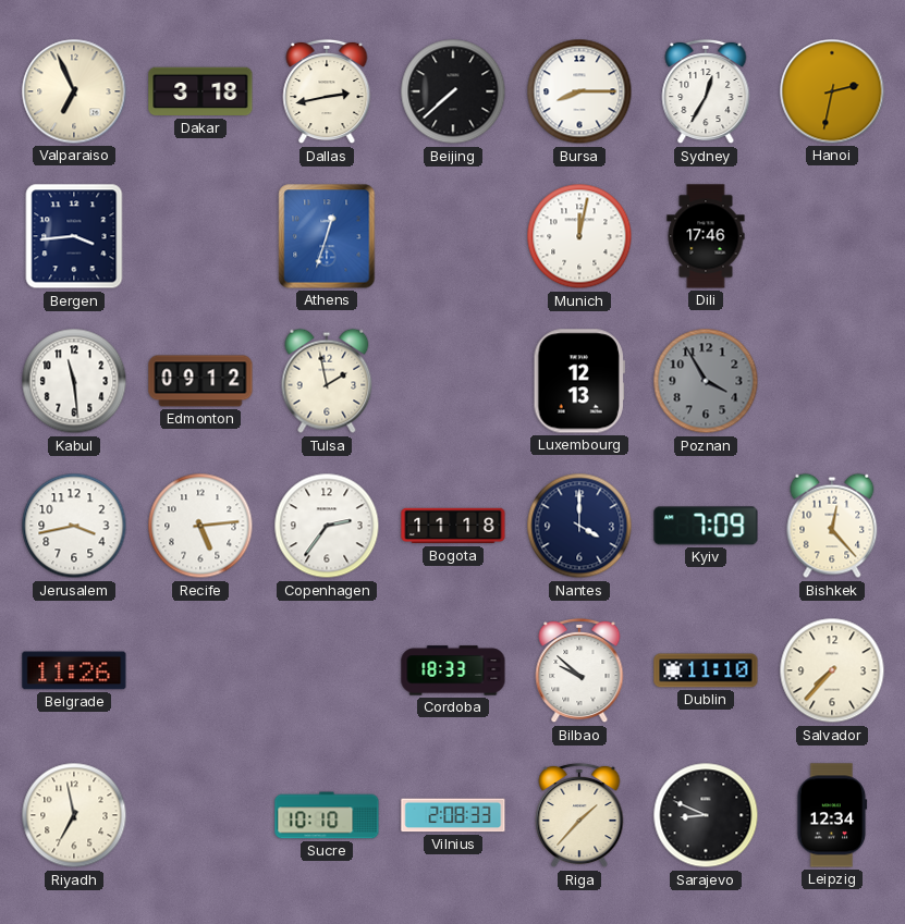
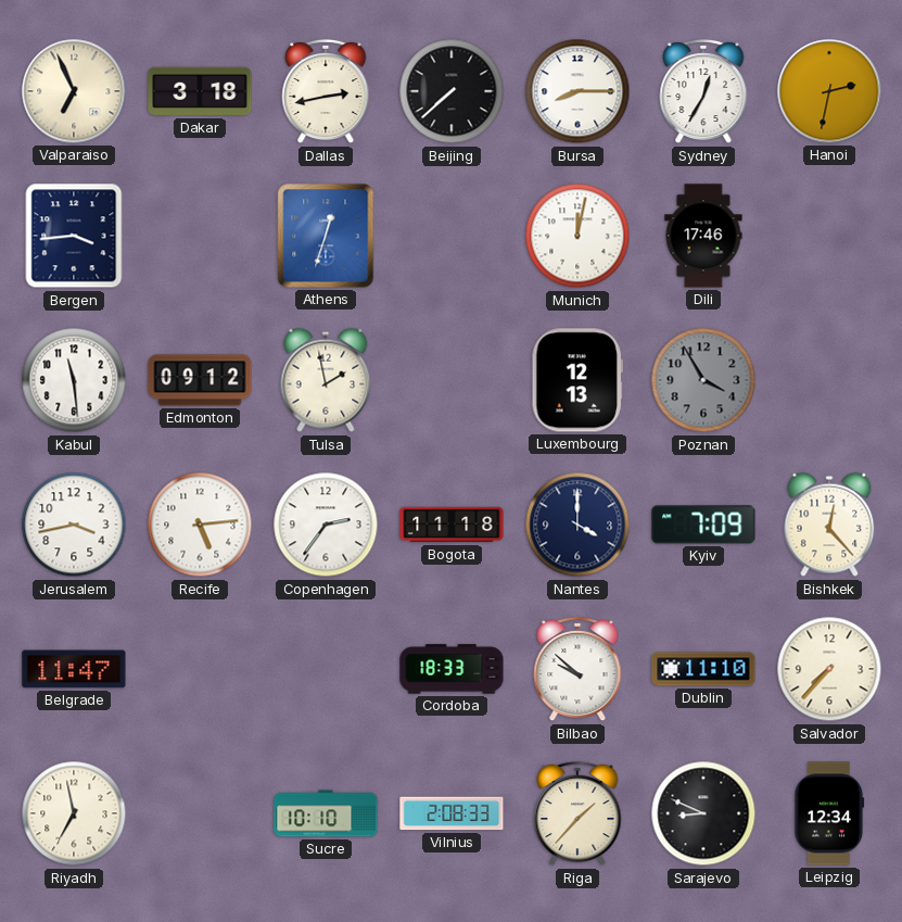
Belgrade: 11:26 -> 11:47
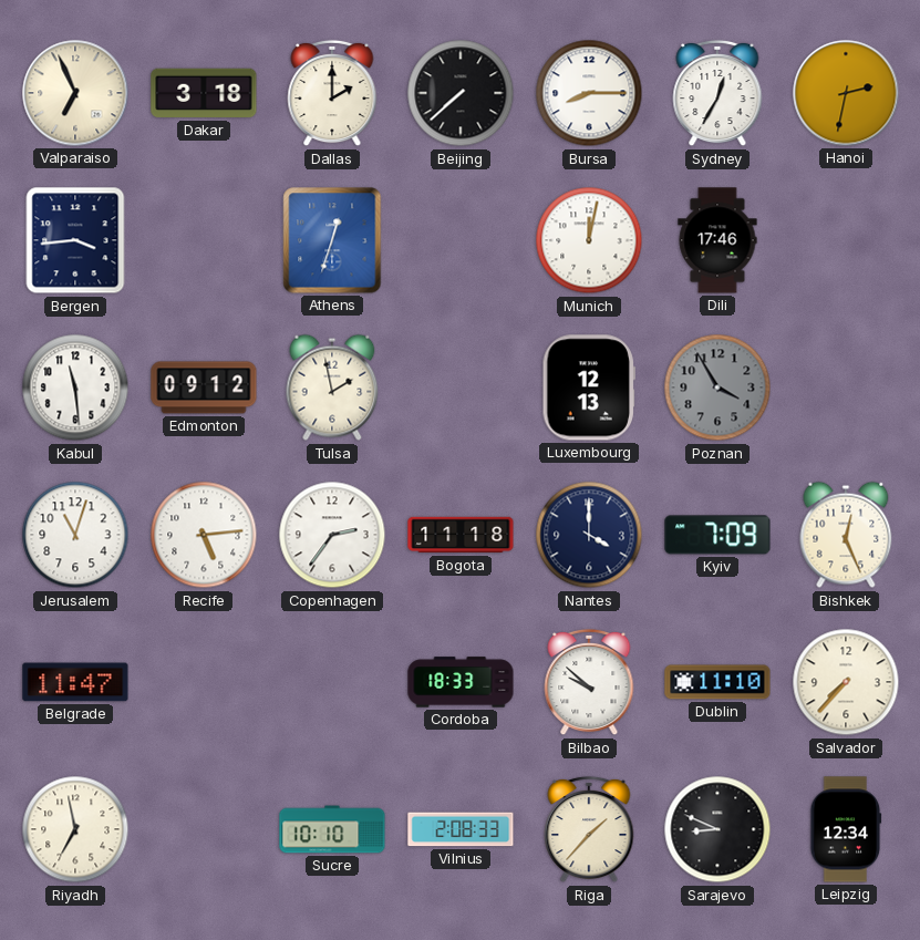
Dallas: 2:43 -> 2:00
Jerusalem: 3:43 -> 11:03
Bishkek: 12:23 -> 12:26
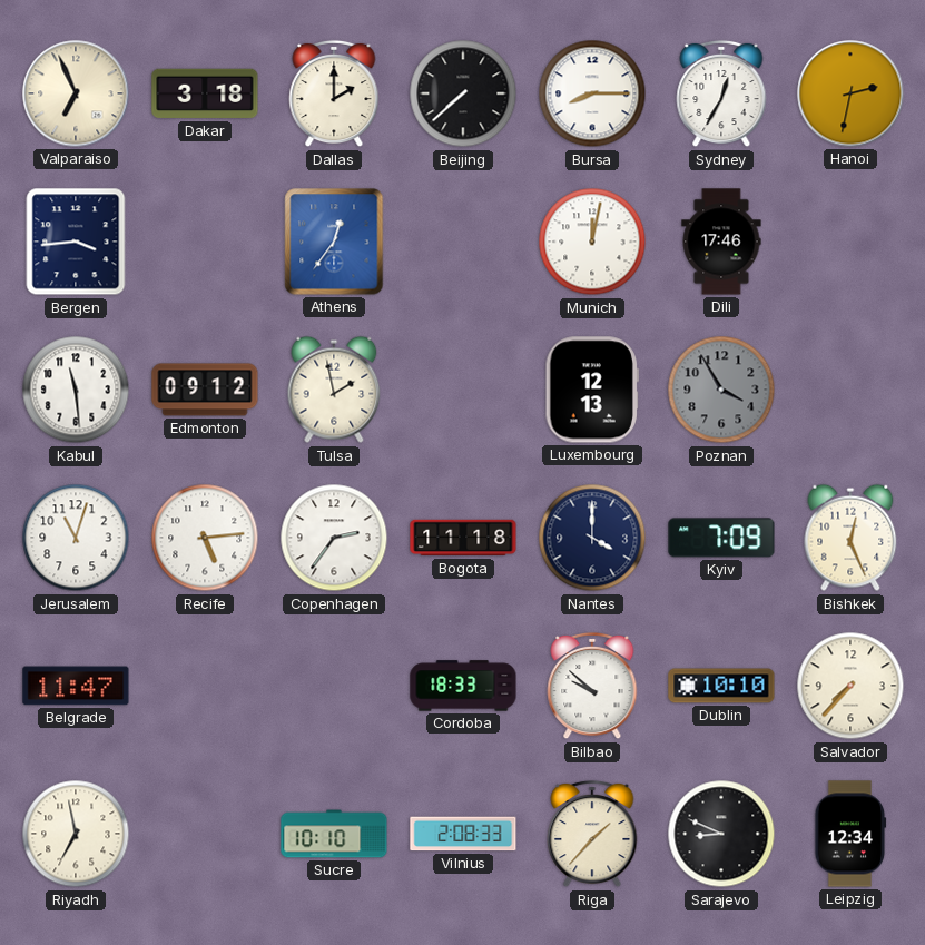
Athens: 12:33 -> 12:36
Dublin: 11:10 -> 10:10
